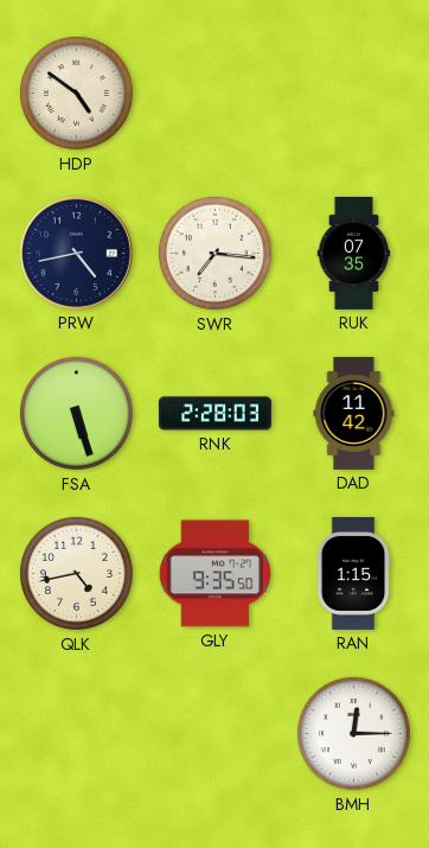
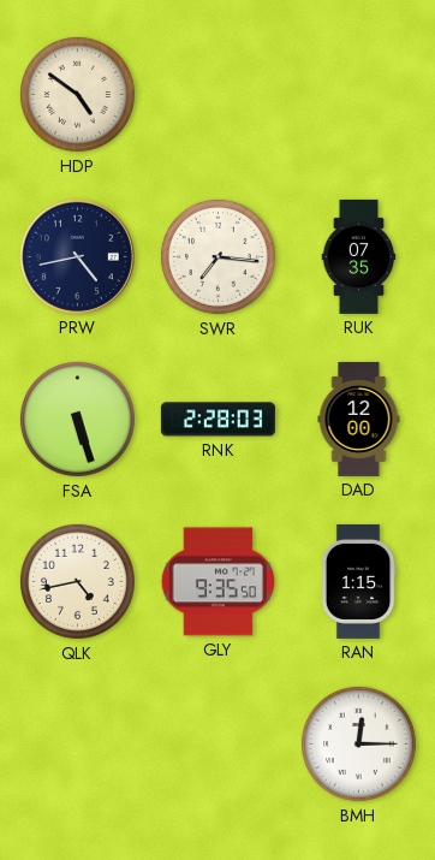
DAD: 11:42 -> 12:00
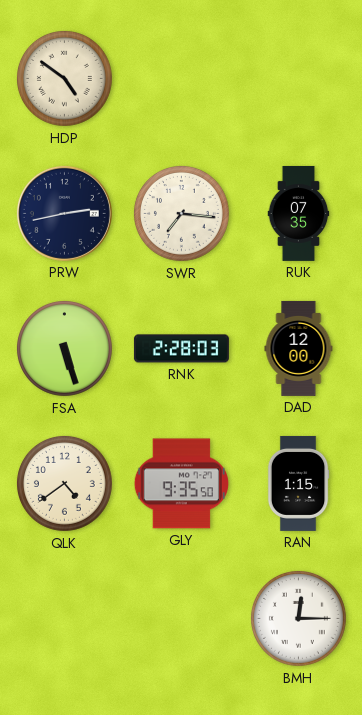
PRW: 4:43 -> 2:43
QLK: 4:43 -> 4:39
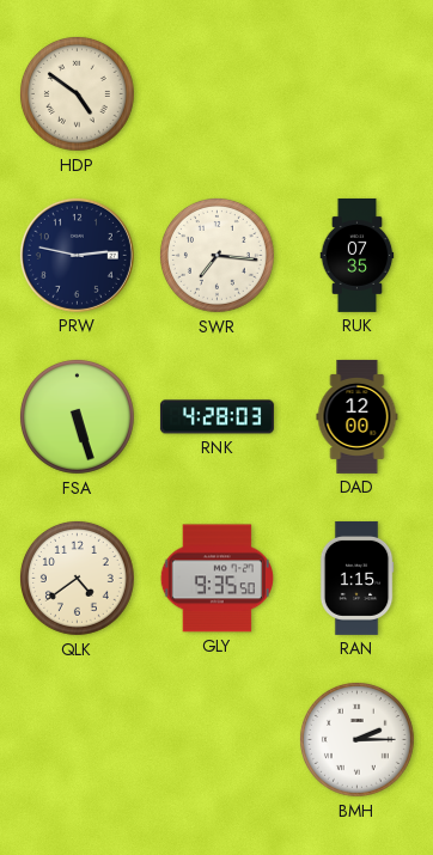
PRW: 2:43 -> 2:47
RNK: 2:28 -> 4:28
BMH: 12:15 -> 2:15
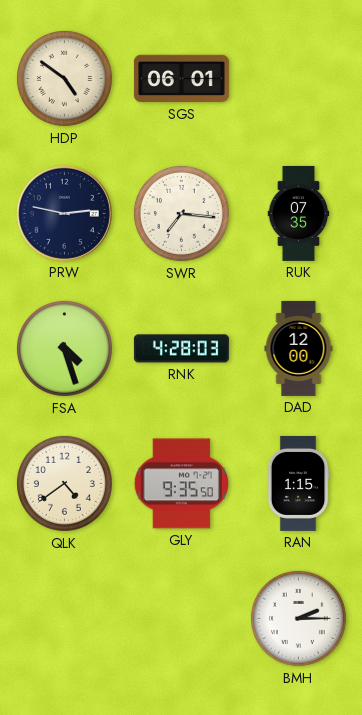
SGS: none -> 06:01
FSA: 5:27 -> 4:27
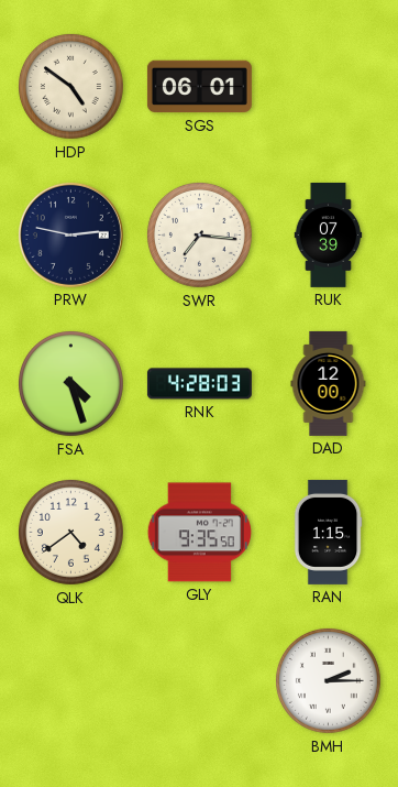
RUK: 07:35 -> 07:39
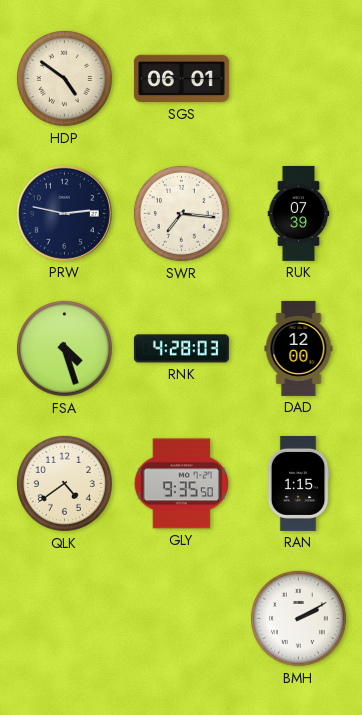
BMH: 2:15 -> 2:10
